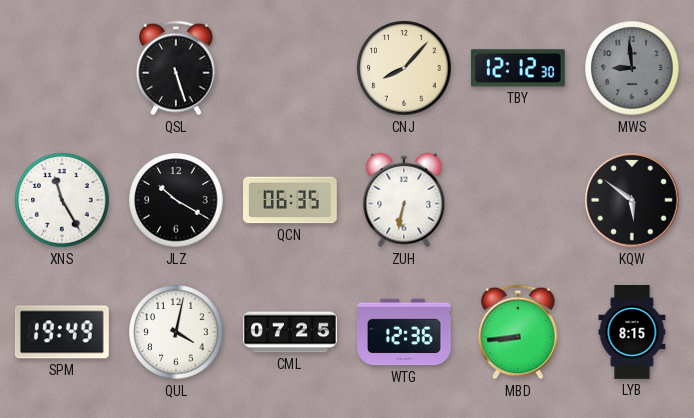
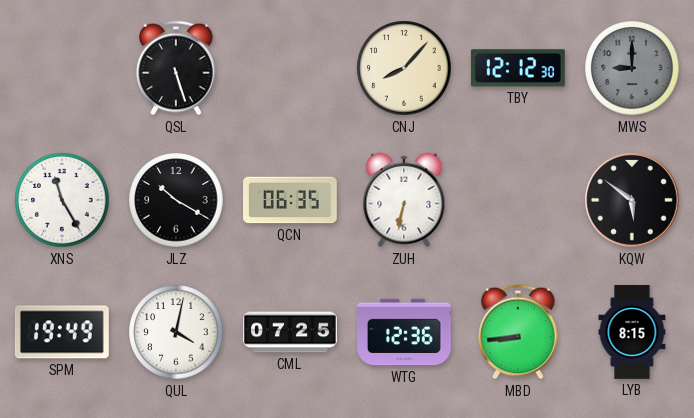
MWS: 8:59 -> 9:00
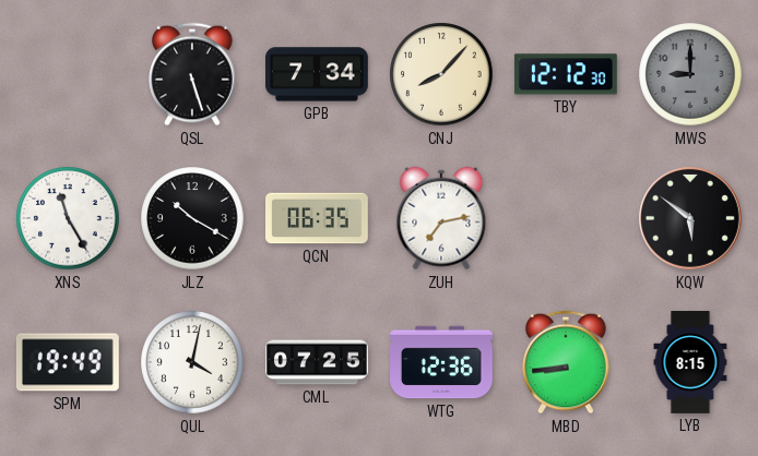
GPB: none -> 7:34
ZUH: 6:32 -> 7:13
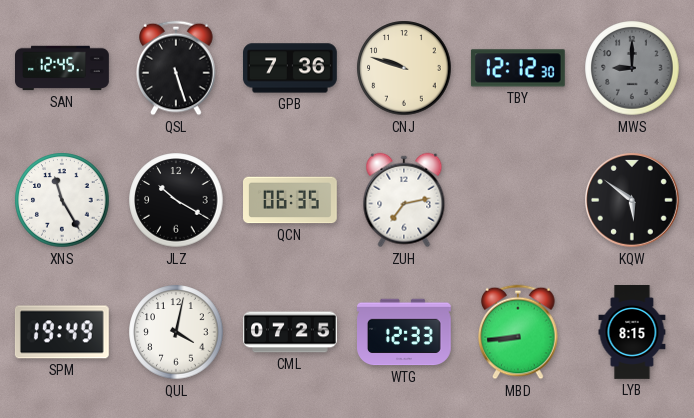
SAN: none -> 12:45
GPB: 7:34 -> 7:36
CNJ: 8:07 -> 9:48
WTG: 12:36 -> 12:33
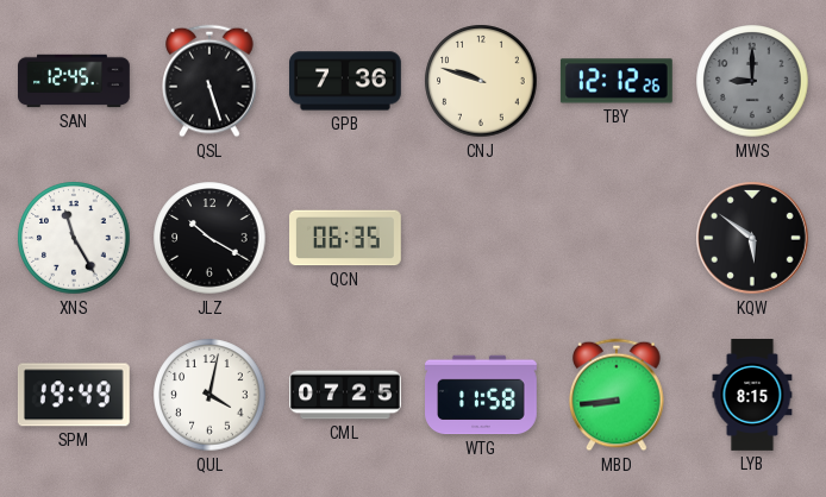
TBY: 12:12:30 -> 12:12:26
ZUH: 7:13 -> none
WTG: 12:33 -> 11:58
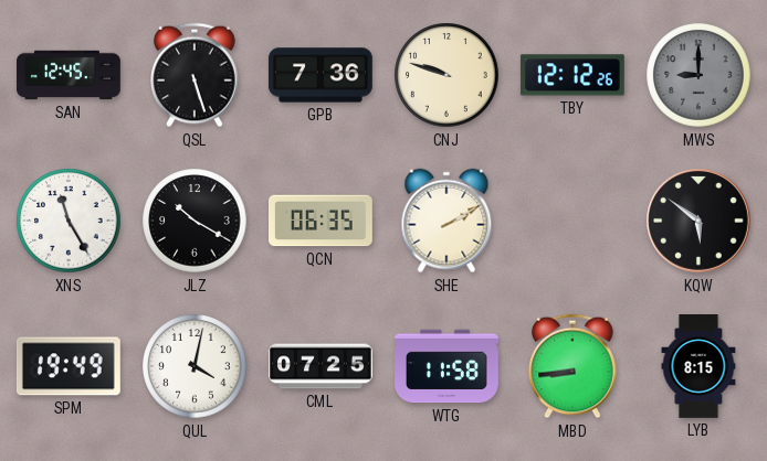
SHE: none -> 2:10
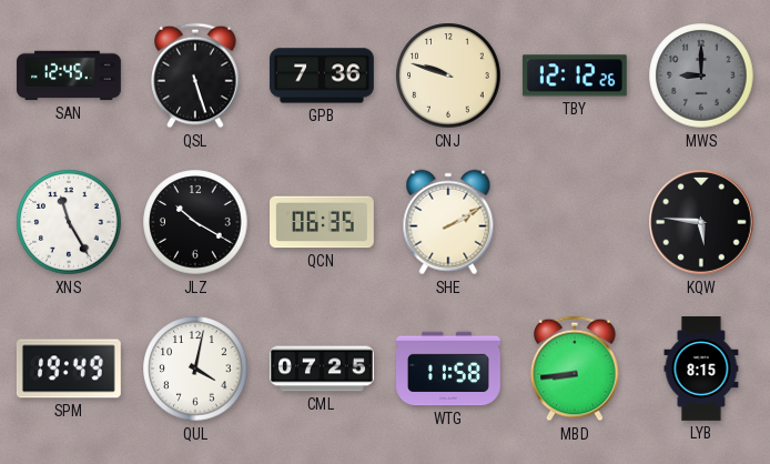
KQW: 5:51 -> 5:46
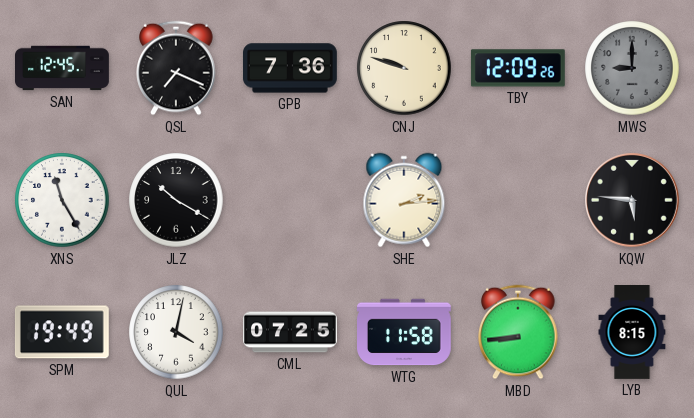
QSL: 5:27 -> 7:19
TBY: 12:12 -> 12:09
QCN: 06:35 -> none
SHE: 2:10 -> 2:14
